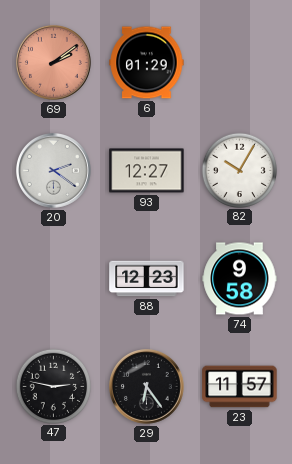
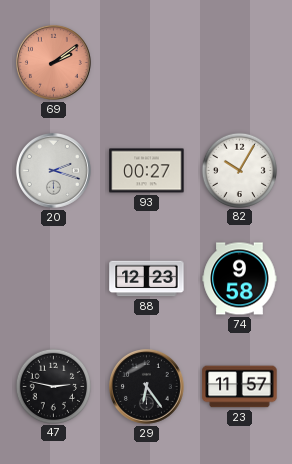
6: 01:29 -> none
20: 2:21 -> 2:18
93: 12:27 -> 00:27
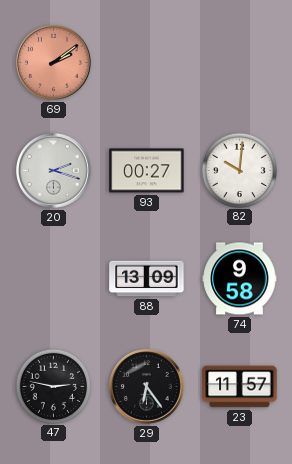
82: 10:05 -> 10:01
88: 12:23 -> 13:09
